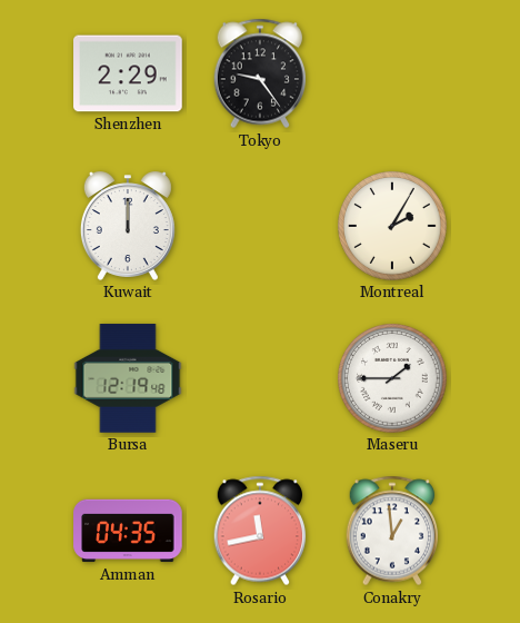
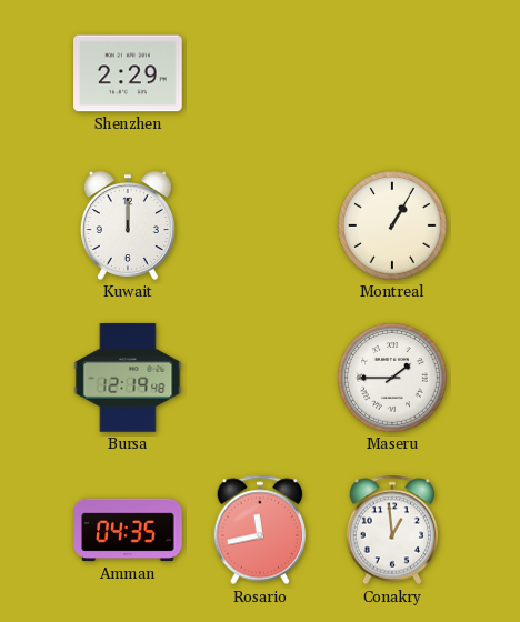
Tokyo: 9:24 -> none
Montreal: 2:05 -> 1:05
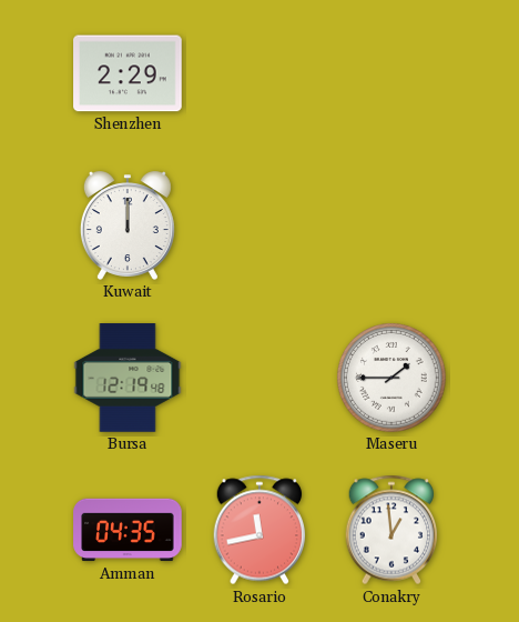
Montreal: 1:05 -> none
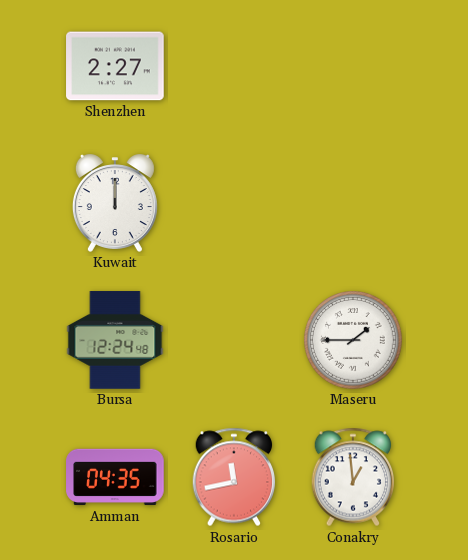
Shenzhen: 2:29 -> 2:27
Bursa: 12:19 -> 12:24
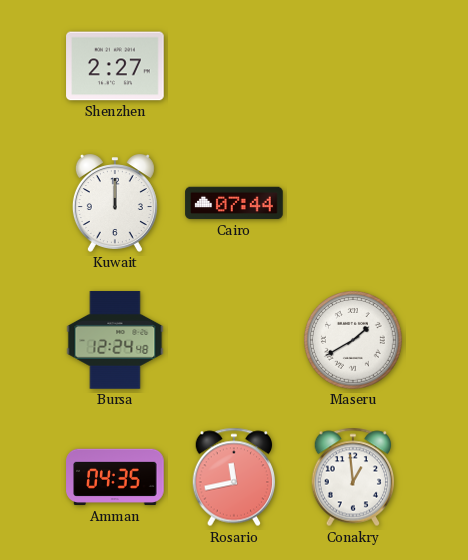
Cairo: none -> 07:44
Maseru: 1:45 -> 1:40
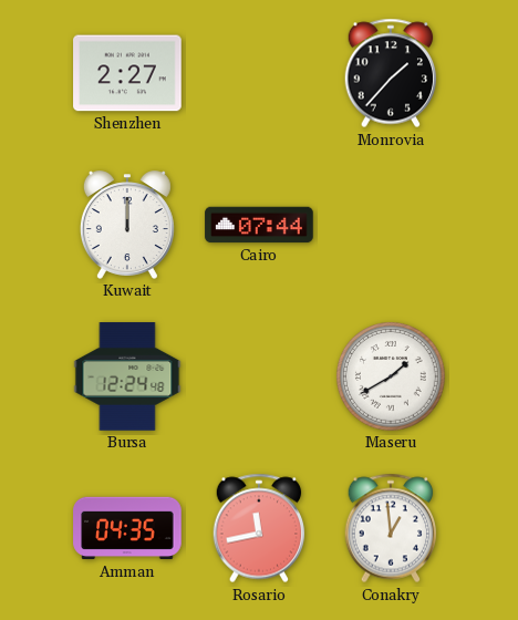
Monrovia: none -> 1:37
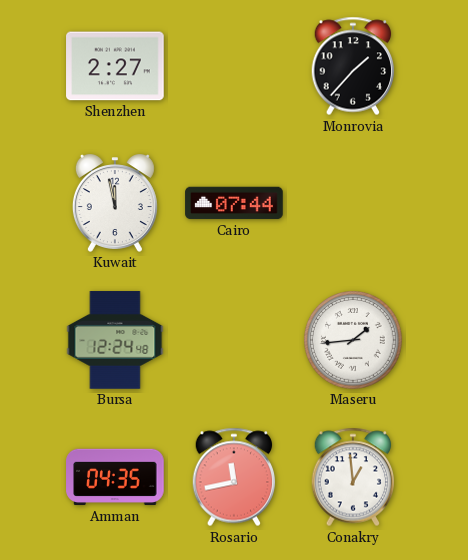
Kuwait: 12:00 -> 11:58
Maseru: 1:40 -> 1:44
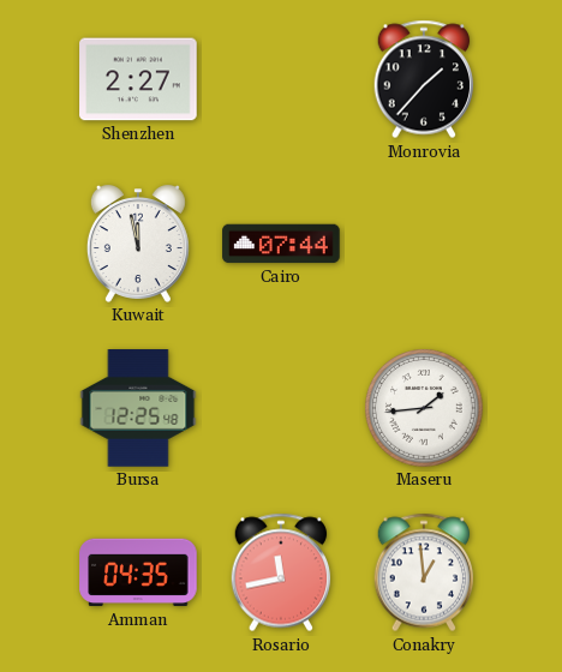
Bursa: 12:24 -> 12:25
